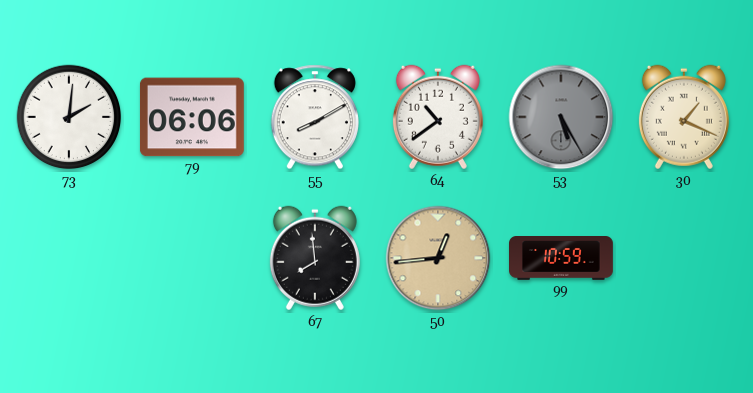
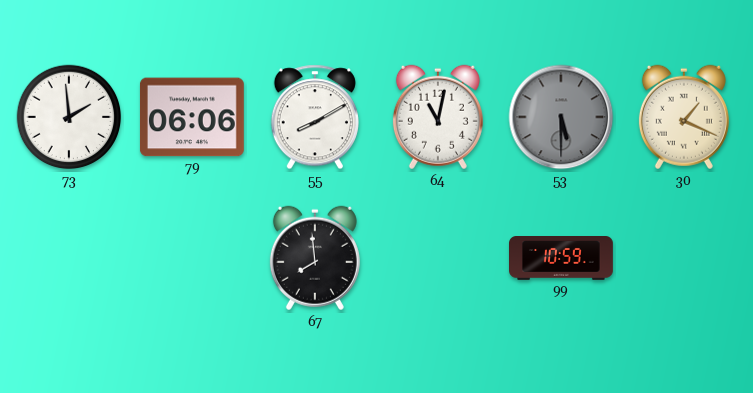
73: 2:01 -> 1:59
64: 10:39 -> 11:02
53: 5:25 -> 5:30
50: 12:44 -> none
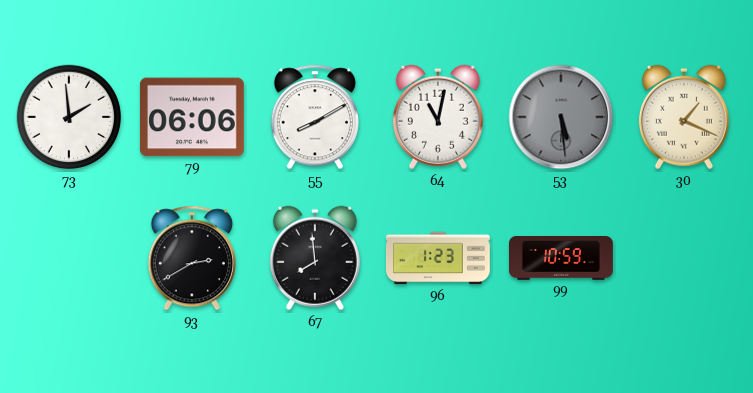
53: 5:30 -> 5:29
93: none -> 2:40
96: none -> 1:23
